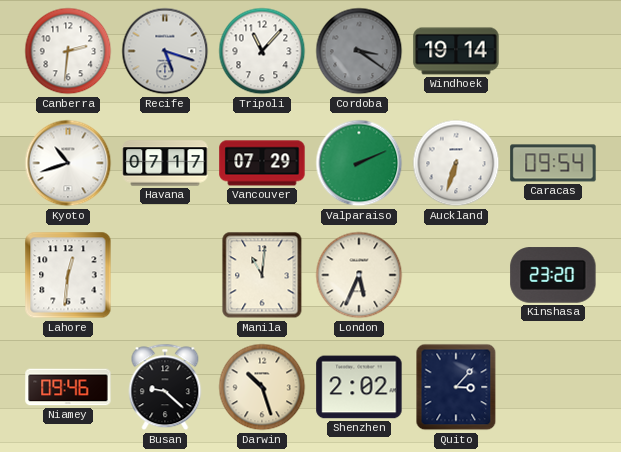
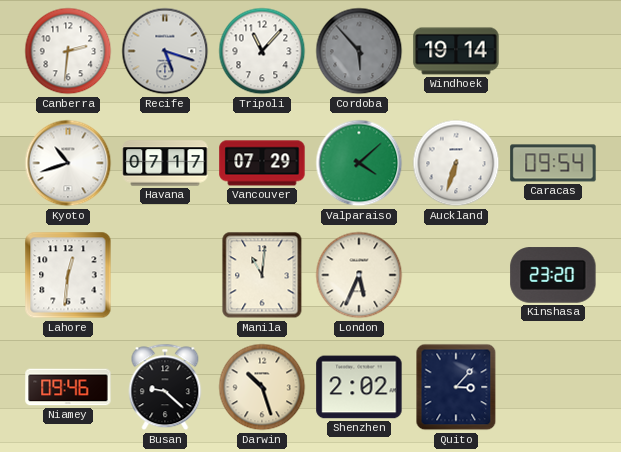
Cordoba: 3:21 -> 5:53
Valparaiso: 2:11 -> 4:08
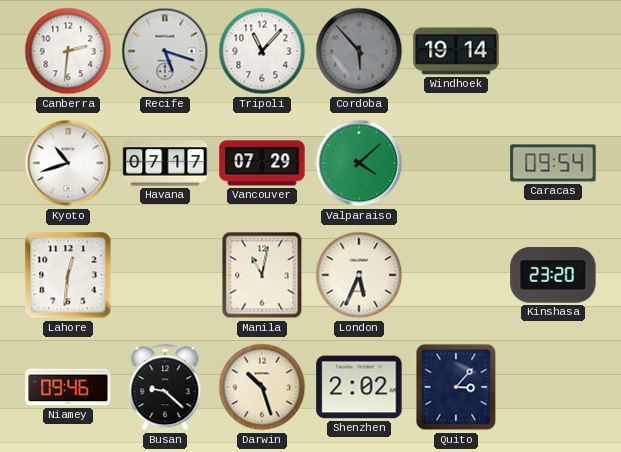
Auckland: 6:33 -> none
Manila: 11:01 -> 11:02
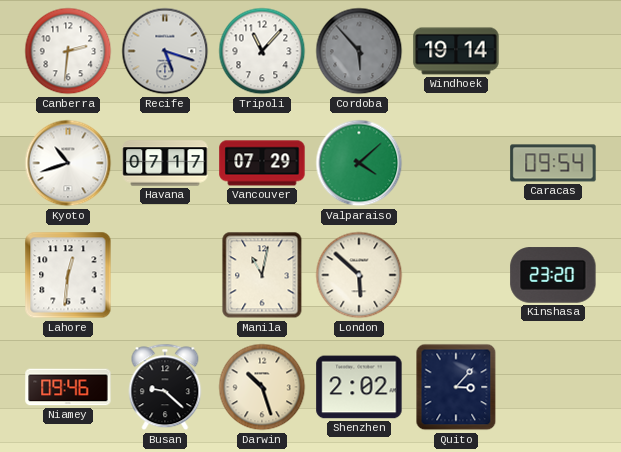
London: 5:34 -> 5:52
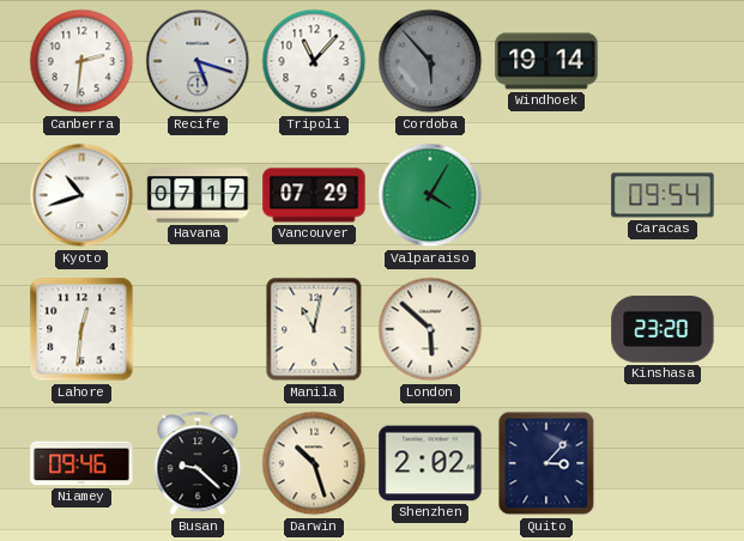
Valparaiso: 4:08 -> 4:05
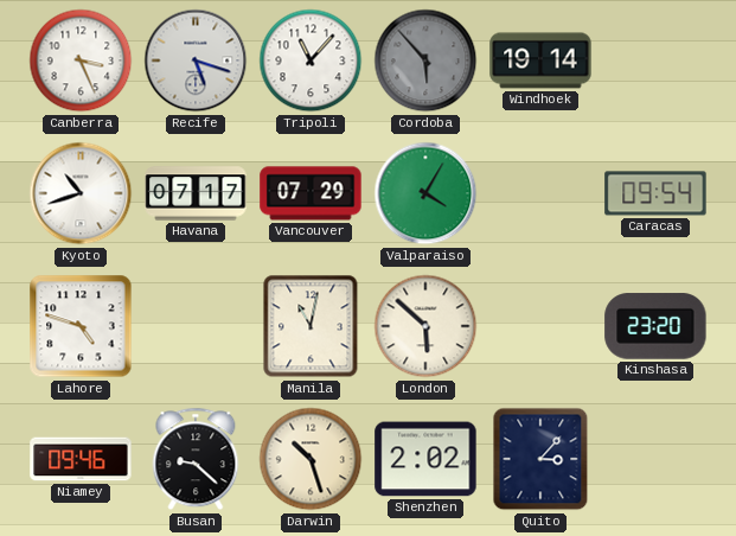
Canberra: 2:31 -> 3:26
Lahore: 12:31 -> 4:48
